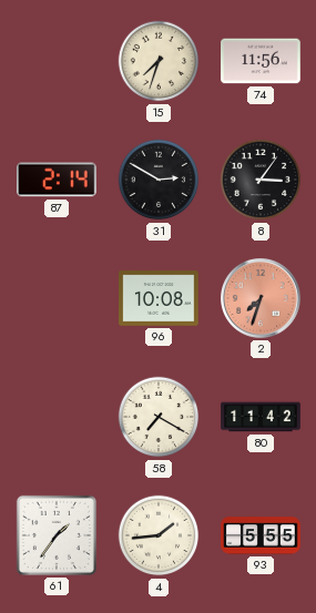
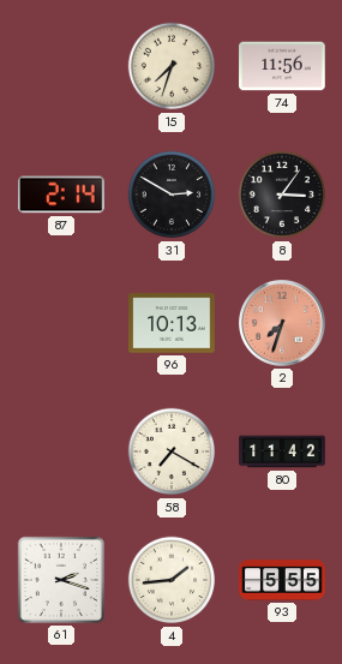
96: 10:08 -> 10:13
61: 1:36 -> 2:18
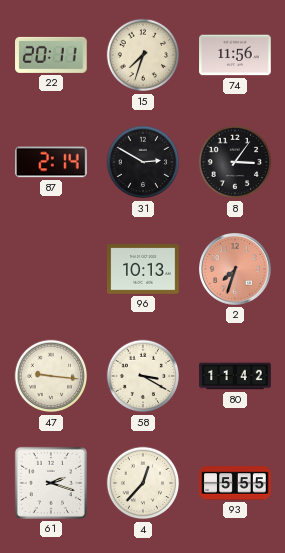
22: none -> 20:11
47: none -> 9:16
58: 7:20 -> 3:20
4: 1:44 -> 12:37
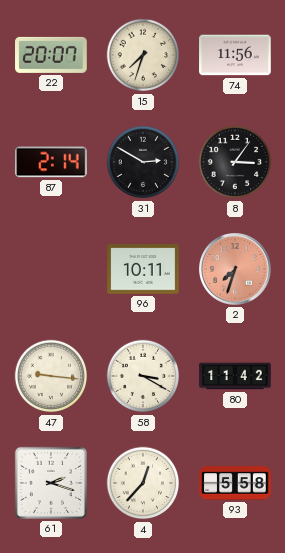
22: 20:11 -> 20:07
96: 10:13 -> 10:11
93: 5:55 -> 5:58
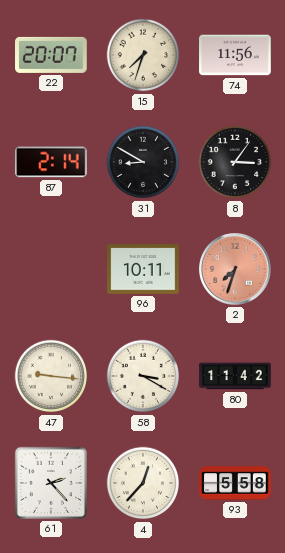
31: 2:50 -> 8:50
61: 2:18 -> 2:23
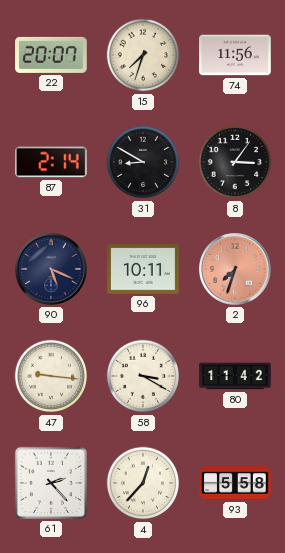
90: none -> 5:19
